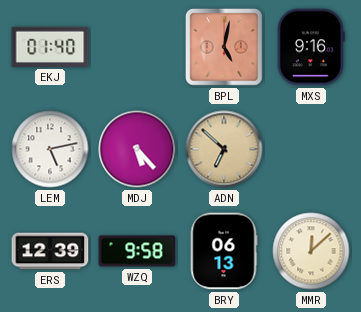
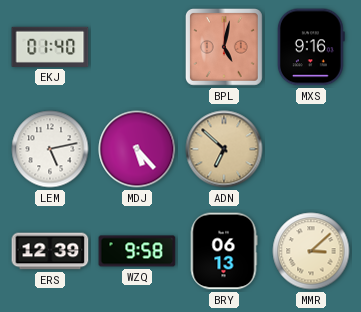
MMR: 12:08 -> 3:08
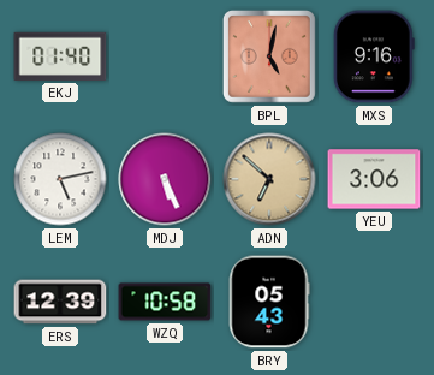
MDJ: 5:23 -> 5:26
YEU: none -> 3:06
WZQ: 9:58 -> 10:58
BRY: 06:13 -> 05:43
MMR: 3:08 -> none
